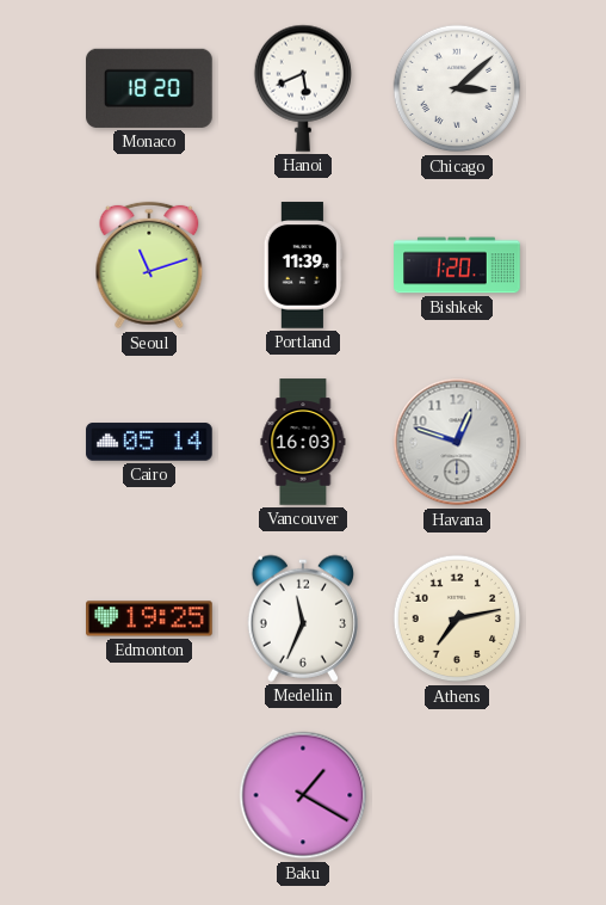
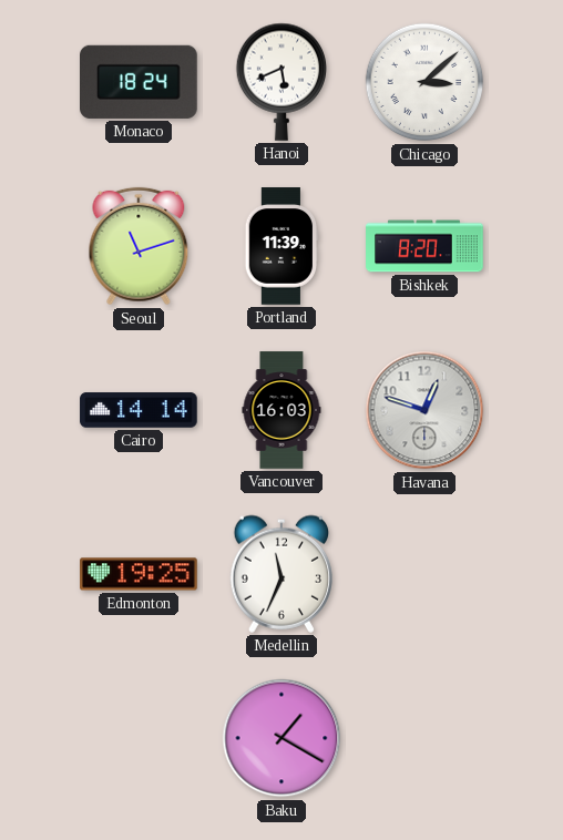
Monaco: 18:20 -> 18:24
Bishkek: 1:20 -> 8:20
Cairo: 05:14 -> 14:14
Athens: 7:13 -> none
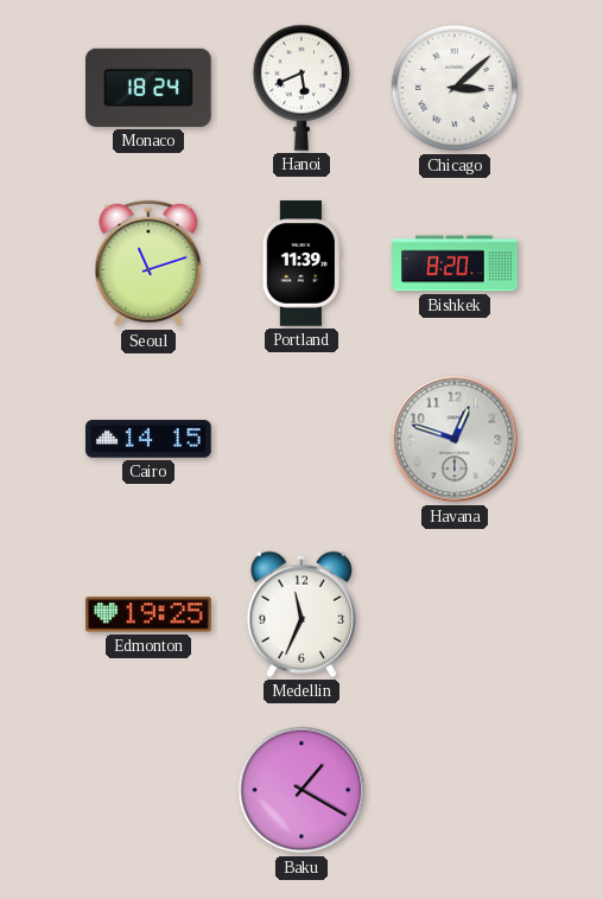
Cairo: 14:14 -> 14:15
Vancouver: 16:03 -> none
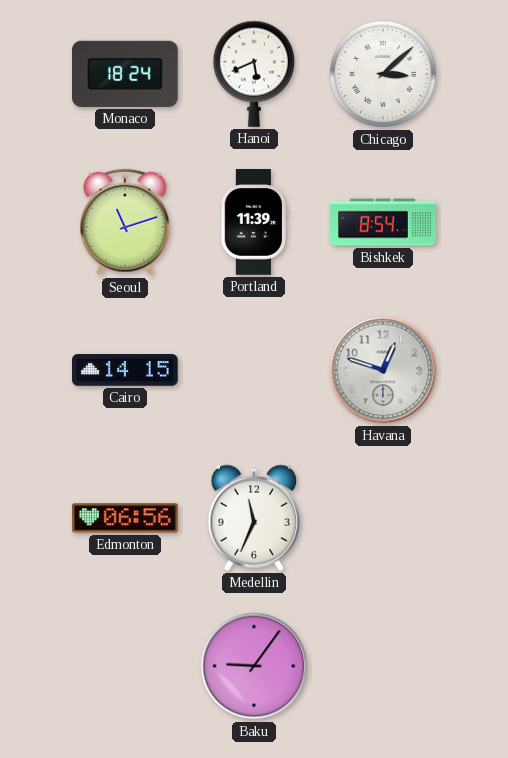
Bishkek: 8:20 -> 8:54
Edmonton: 19:25 -> 06:56
Baku: 1:20 -> 9:06
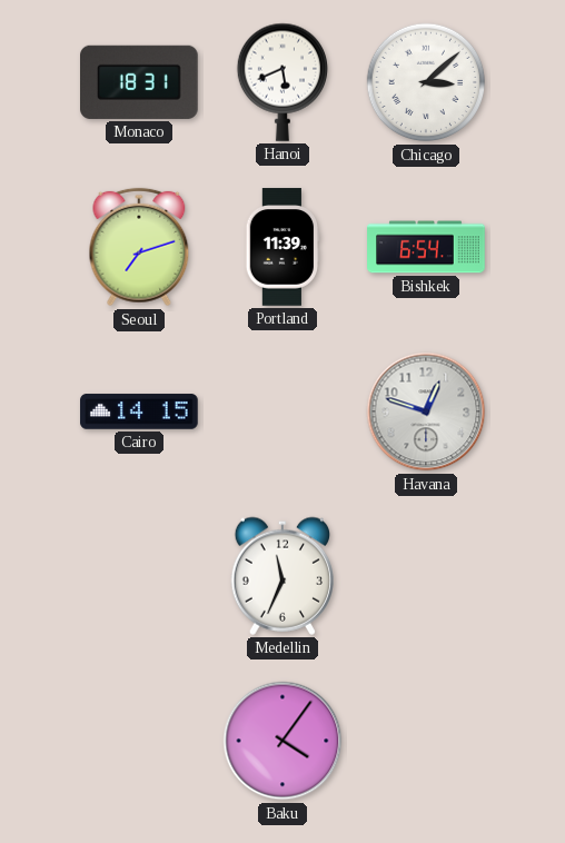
Monaco: 18:24 -> 18:31
Seoul: 11:12 -> 7:12
Bishkek: 8:54 -> 6:54
Edmonton: 06:56 -> none
Baku: 9:06 -> 4:06
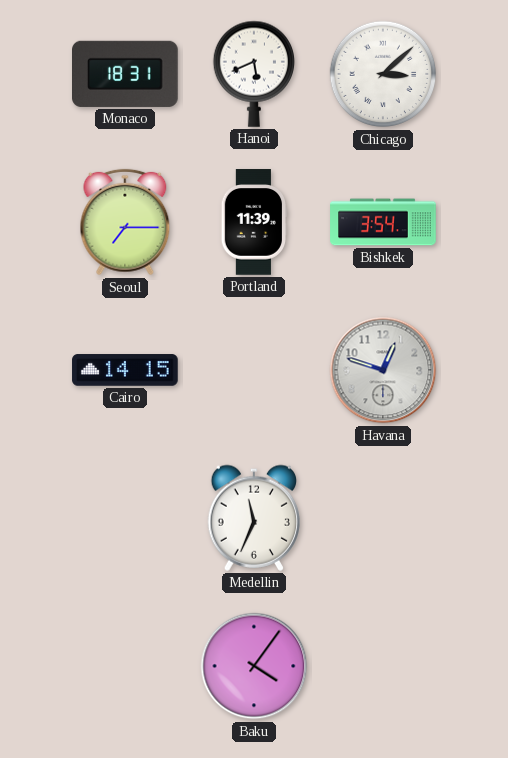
Seoul: 7:12 -> 7:15
Bishkek: 6:54 -> 3:54
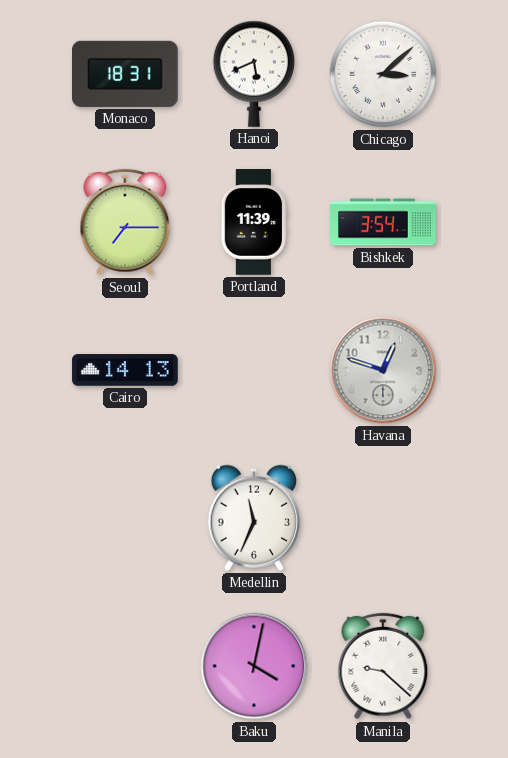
Cairo: 14:15 -> 14:13
Baku: 4:06 -> 4:02
Manila: none -> 9:22
